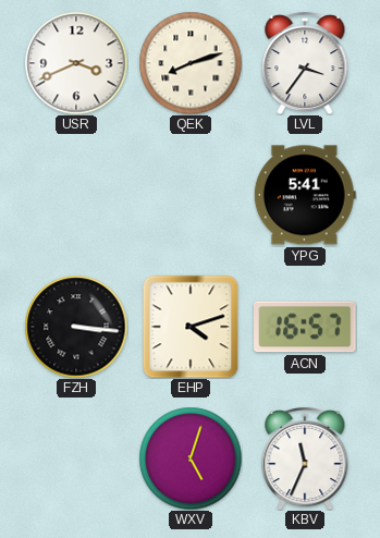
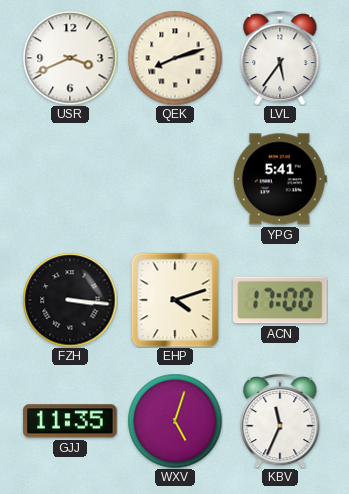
LVL: 3:36 -> 5:36
ACN: 16:57 -> 17:00
GJJ: none -> 11:35
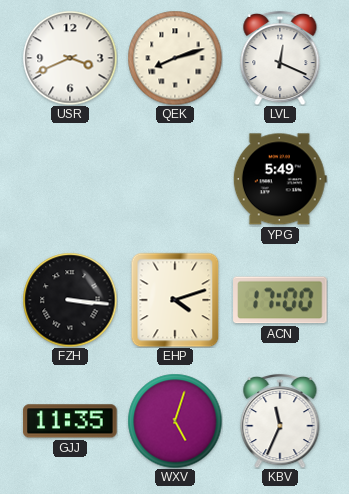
LVL: 5:36 -> 12:19
YPG: 5:41 -> 5:49
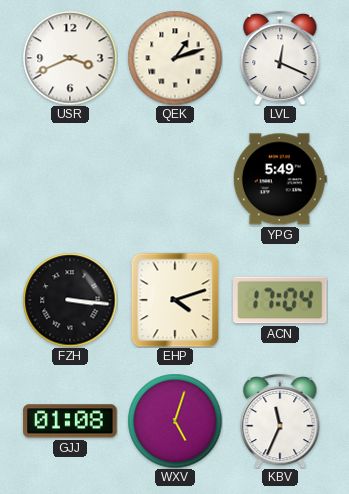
QEK: 8:12 -> 1:12
ACN: 17:00 -> 17:04
GJJ: 11:35 -> 01:08
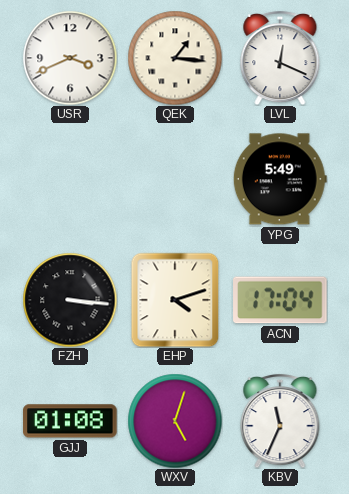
QEK: 1:12 -> 1:16
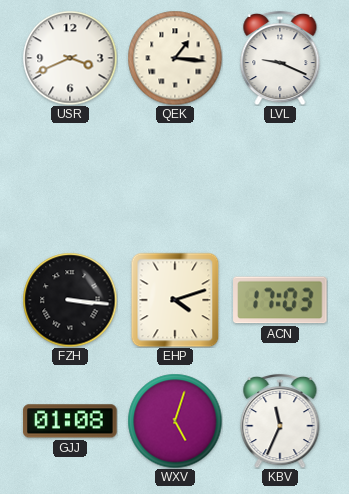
LVL: 12:19 -> 9:19
YPG: 5:49 -> none
ACN: 17:04 -> 17:03
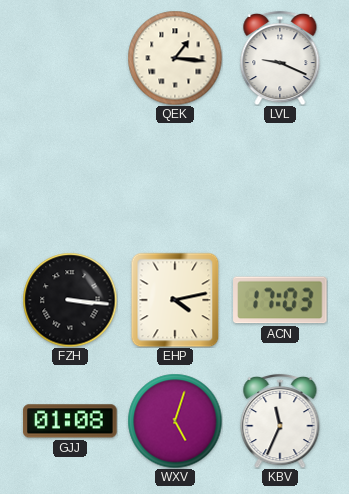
USR: 3:41 -> none
EHP: 4:12 -> 4:13
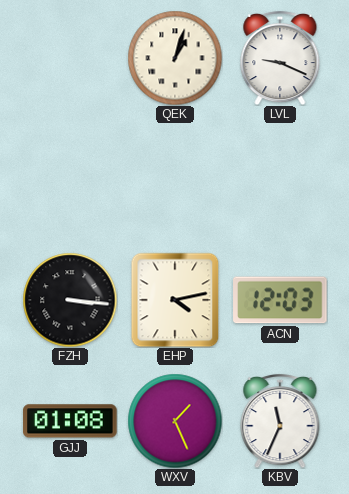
QEK: 1:16 -> 1:03
ACN: 17:03 -> 12:03
WXV: 5:03 -> 1:26
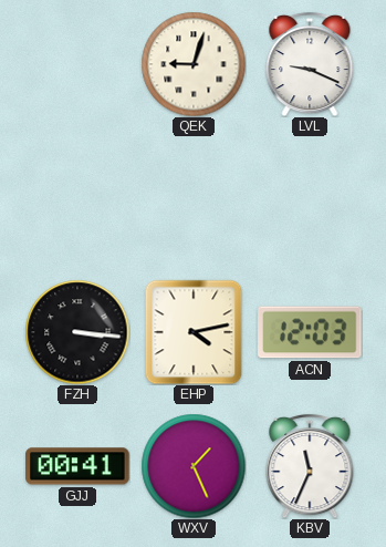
QEK: 1:03 -> 9:03
GJJ: 01:08 -> 00:41
